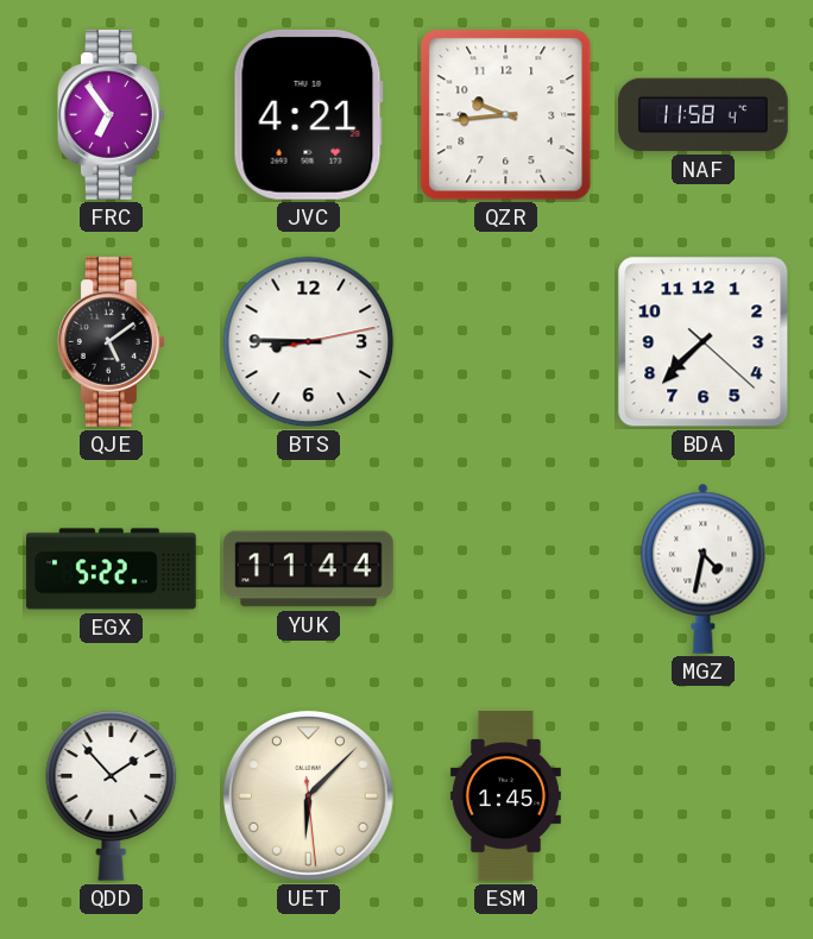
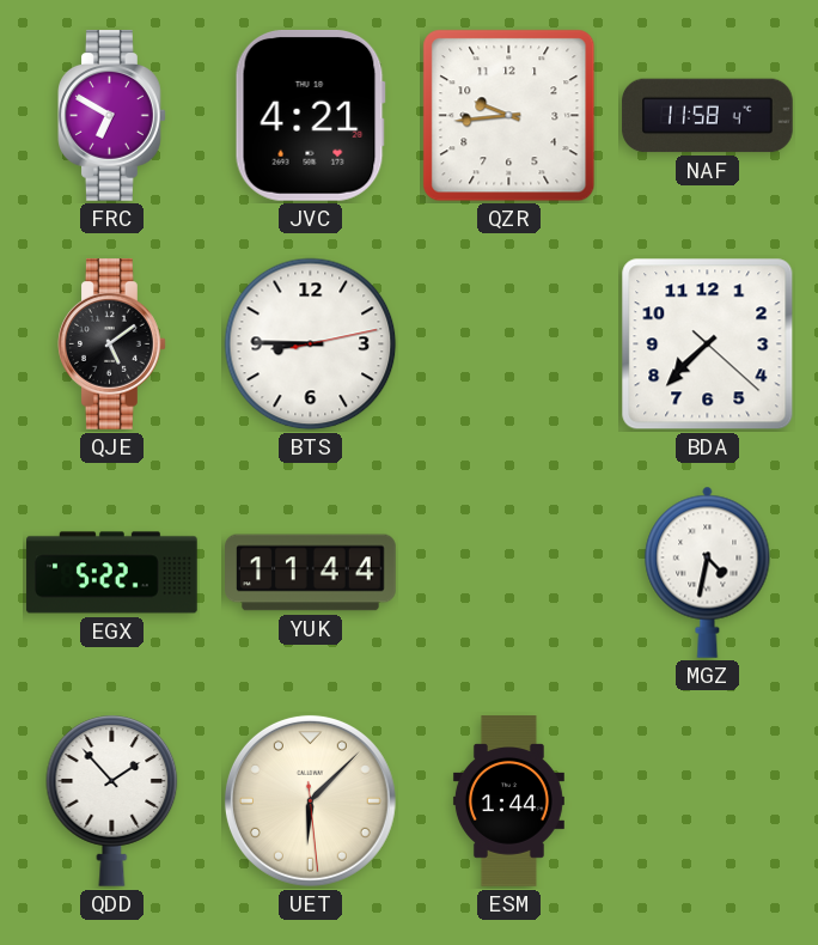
FRC: 6:54 -> 6:50
ESM: 1:45 -> 1:44
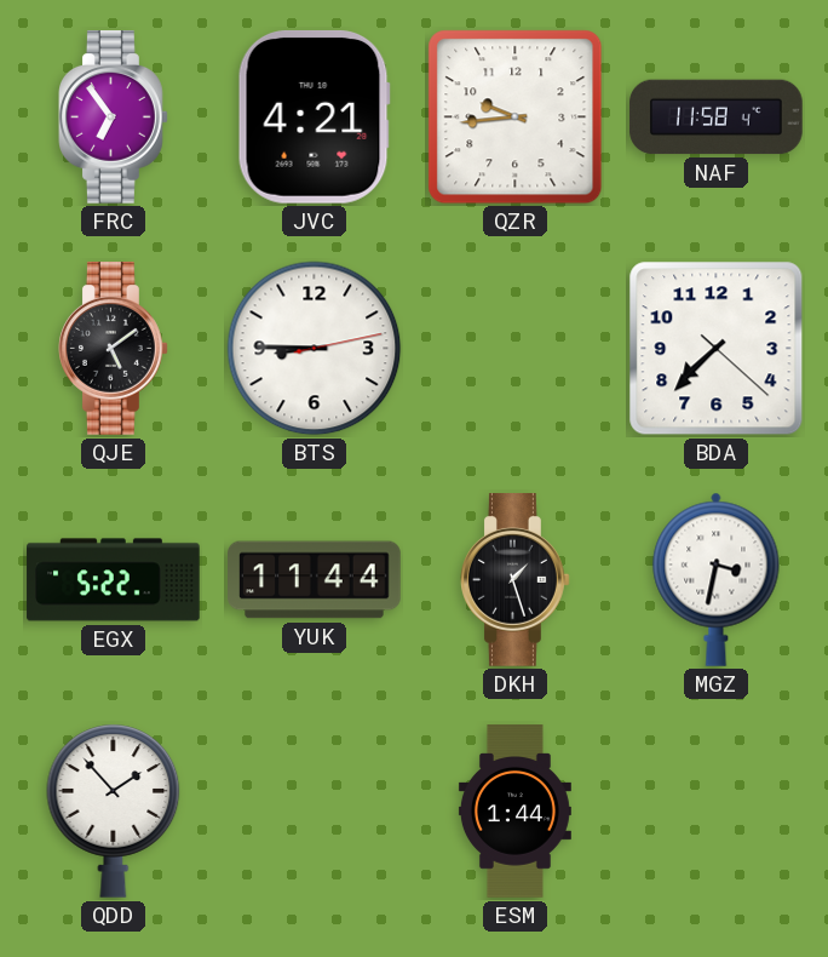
FRC: 6:50 -> 6:54
DKH: none -> 1:27
MGZ: 4:32 -> 3:32
UET: 6:07 -> none
